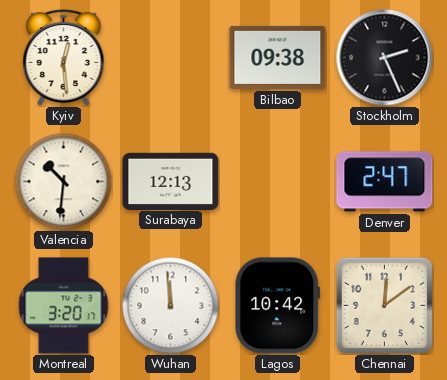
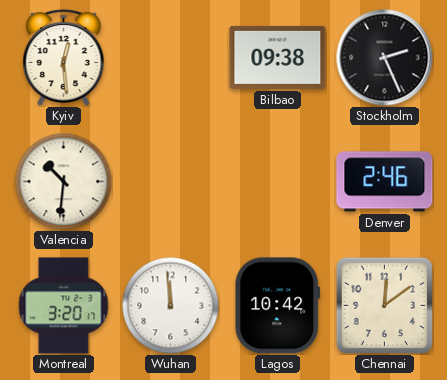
Surabaya: 12:13 -> none
Denver: 2:47 -> 2:46
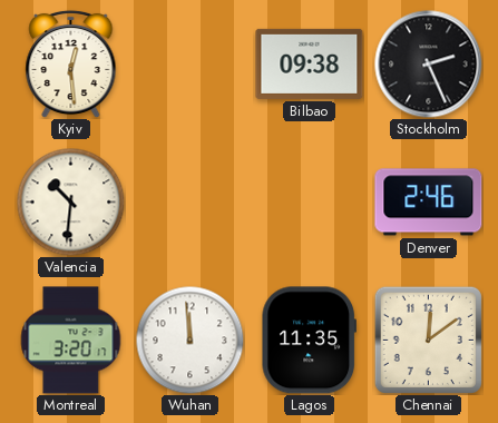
Lagos: 10:42 -> 11:35
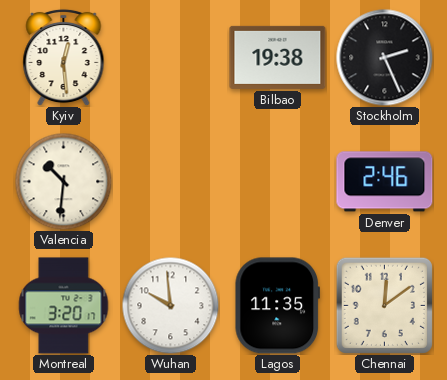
Bilbao: 09:38 -> 19:38
Wuhan: 11:59 -> 9:59
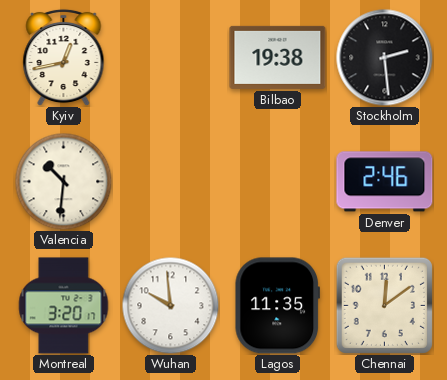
Kyiv: 12:29 -> 12:43
Stockholm: 2:26 -> 2:29
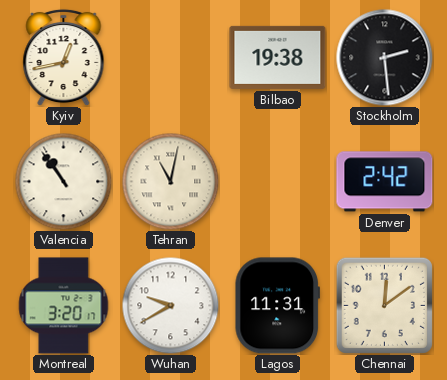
Valencia: 10:31 -> 10:54
Tehran: none -> 11:02
Denver: 2:46 -> 2:42
Wuhan: 9:59 -> 9:40
Lagos: 11:35 -> 11:31
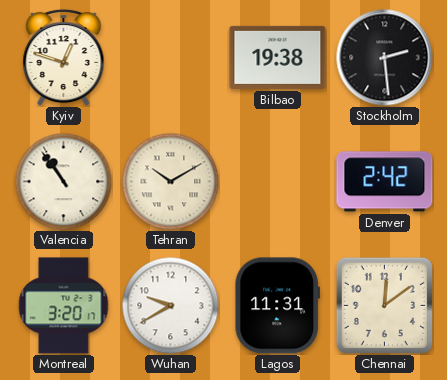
Kyiv: 12:43 -> 12:48
Tehran: 11:02 -> 10:10
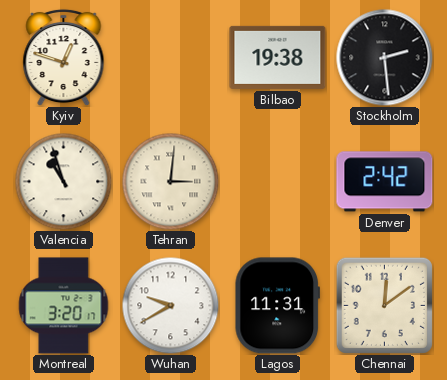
Valencia: 10:54 -> 10:57
Tehran: 10:10 -> 3:01
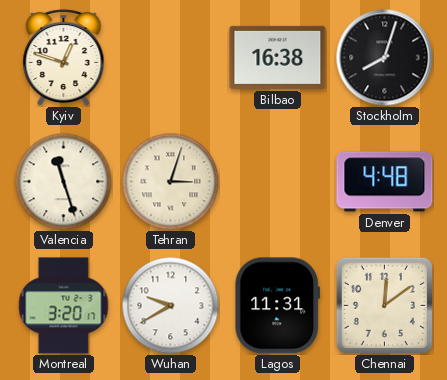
Bilbao: 19:38 -> 16:38
Stockholm: 2:29 -> 8:03
Valencia: 10:57 -> 11:27
Tehran: 3:01 -> 3:03
Denver: 2:42 -> 4:48
